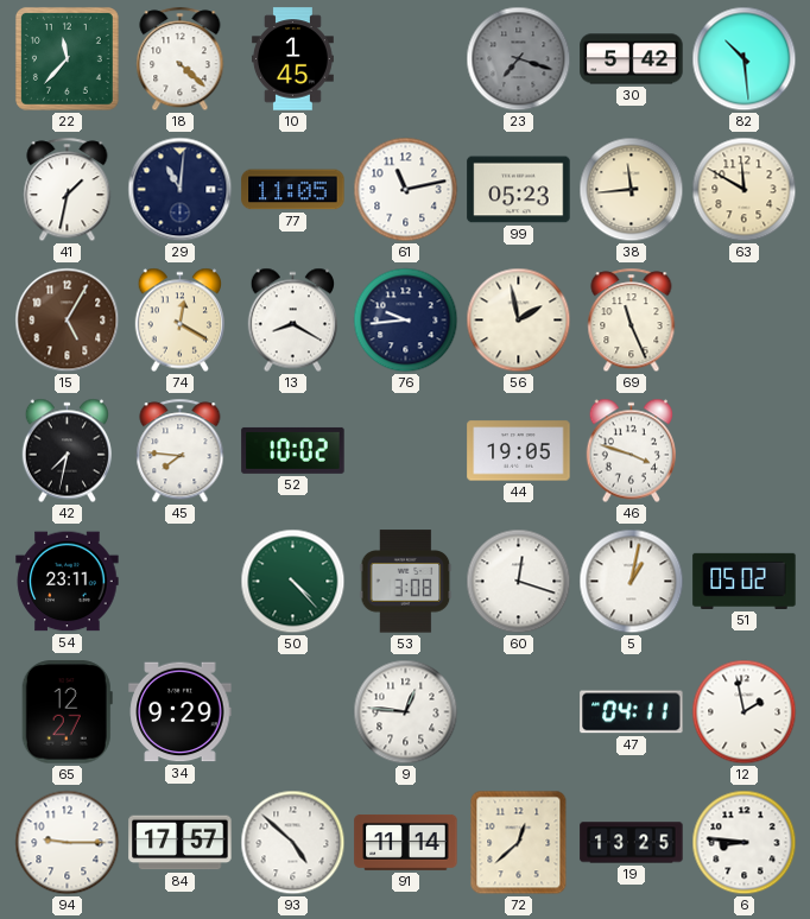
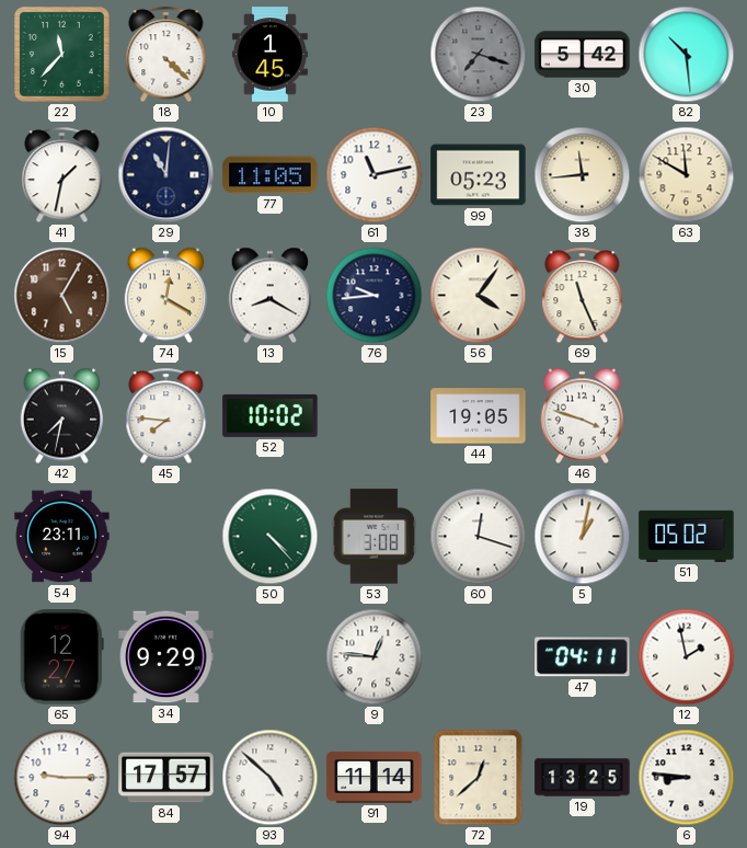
56: 1:58 -> 4:06
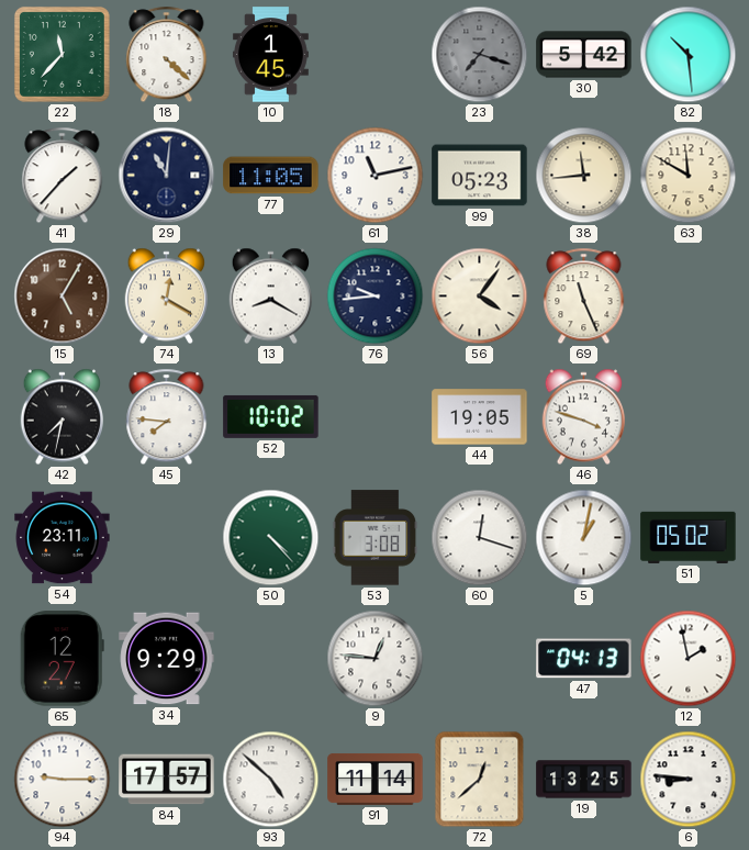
41: 1:32 -> 1:37
47: 04:11 -> 04:13
